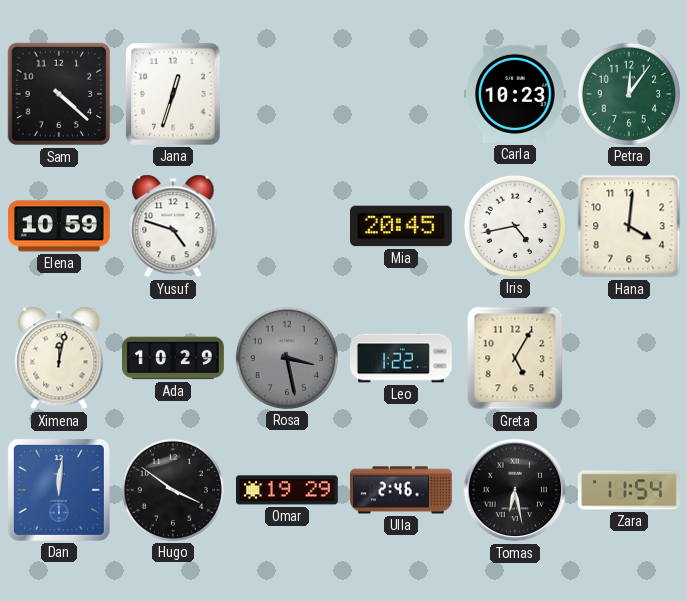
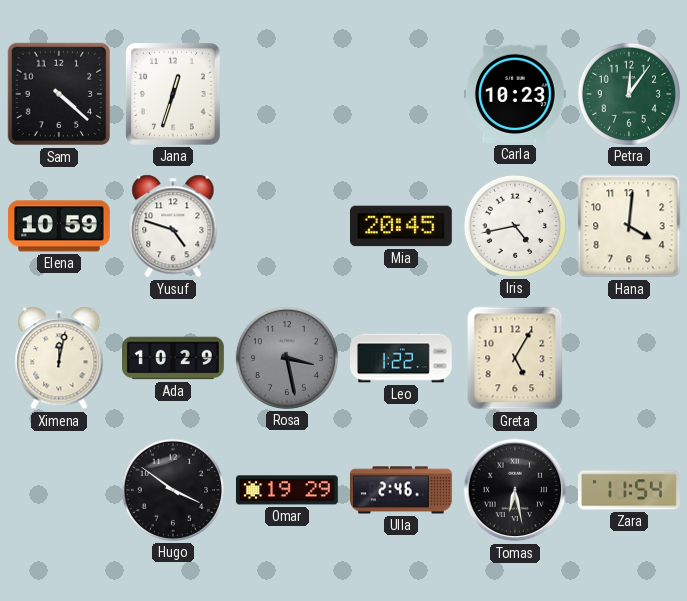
Dan: 12:01 -> none
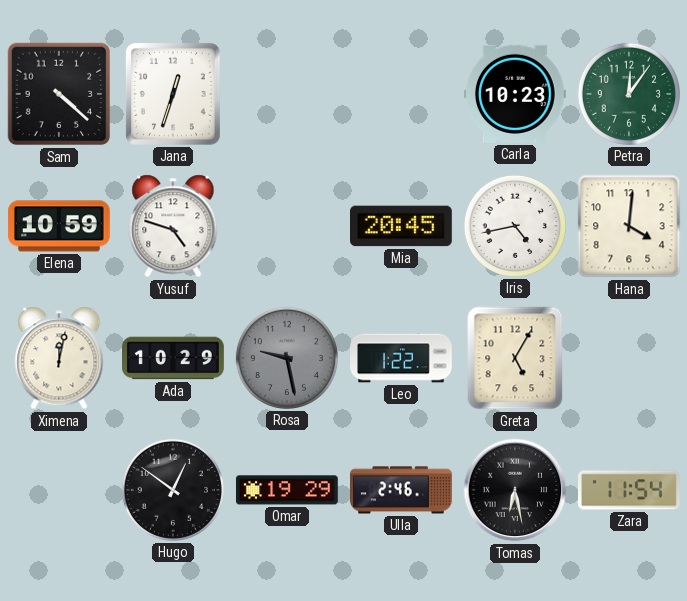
Rosa: 3:28 -> 9:28
Hugo: 3:51 -> 12:51
